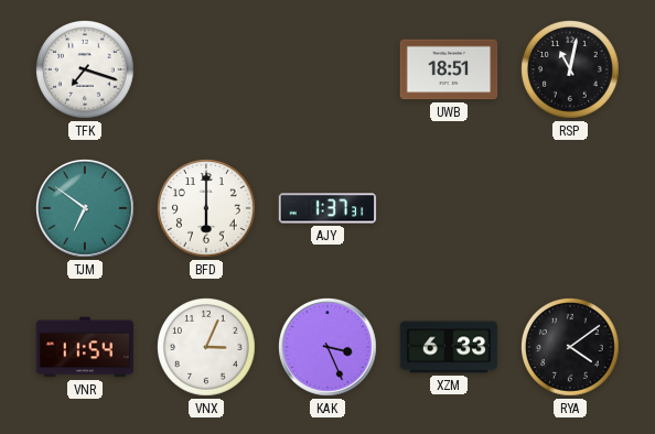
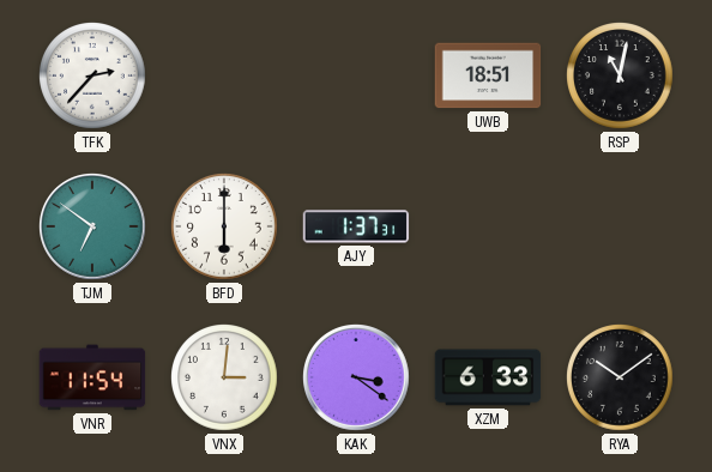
TFK: 7:18 -> 2:37
VNX: 3:04 -> 3:01
KAK: 3:26 -> 3:21
RYA: 4:09 -> 10:09
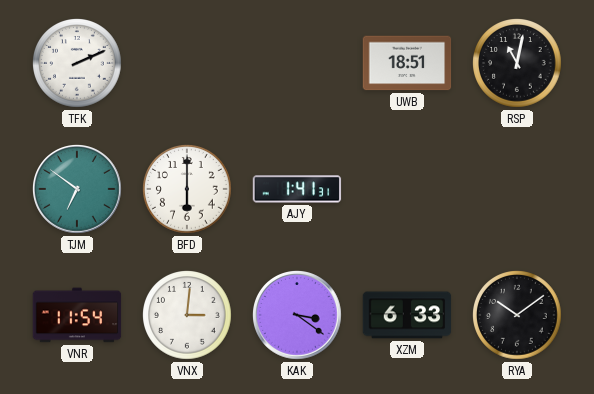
TFK: 2:37 -> 2:11
AJY: 1:37 -> 1:41
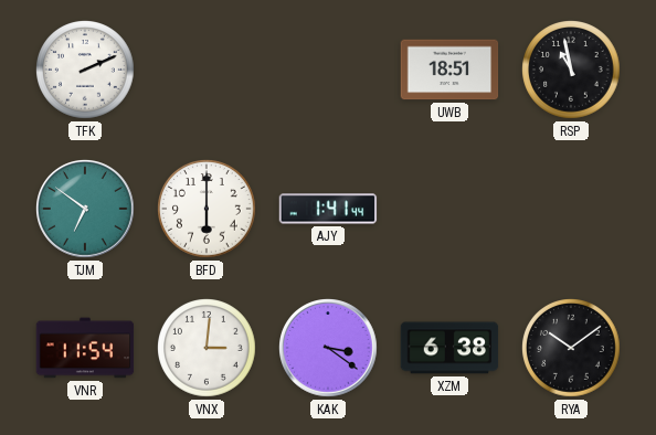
RSP: 11:02 -> 10:58
AJY: 1:41:31 -> 1:41:44
XZM: 6:33 -> 6:38
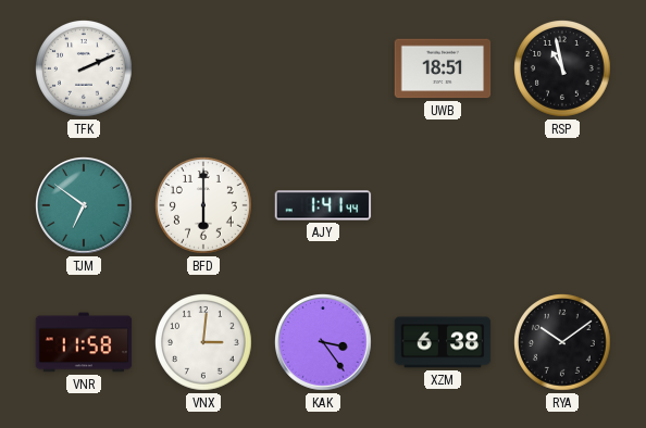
VNR: 11:54 -> 11:58
KAK: 3:21 -> 3:24
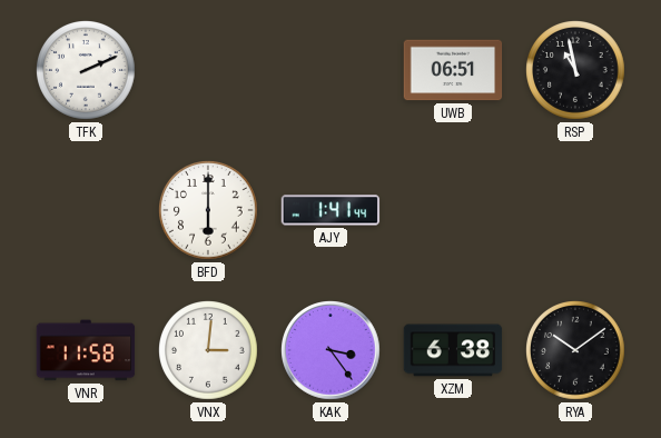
UWB: 18:51 -> 06:51
TJM: 6:51 -> none
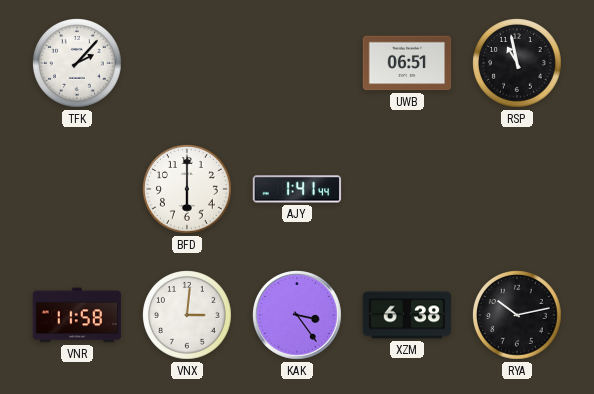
TFK: 2:11 -> 2:07
RYA: 10:09 -> 10:13
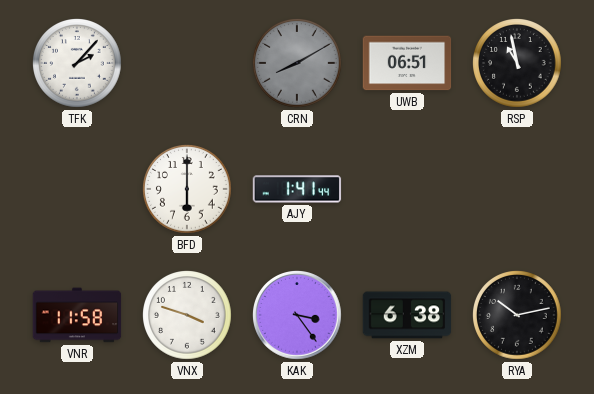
CRN: none -> 8:10
VNX: 3:01 -> 3:48
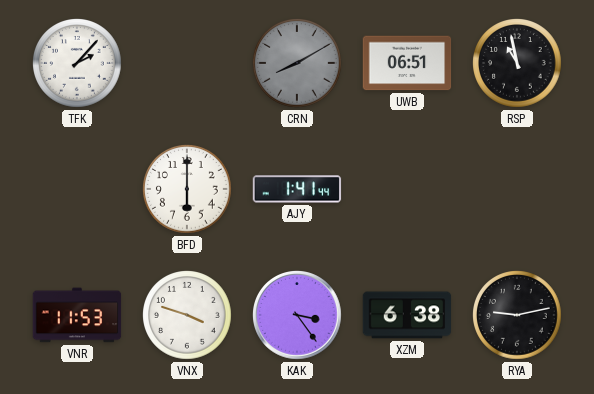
VNR: 11:58 -> 11:53
RYA: 10:13 -> 9:13
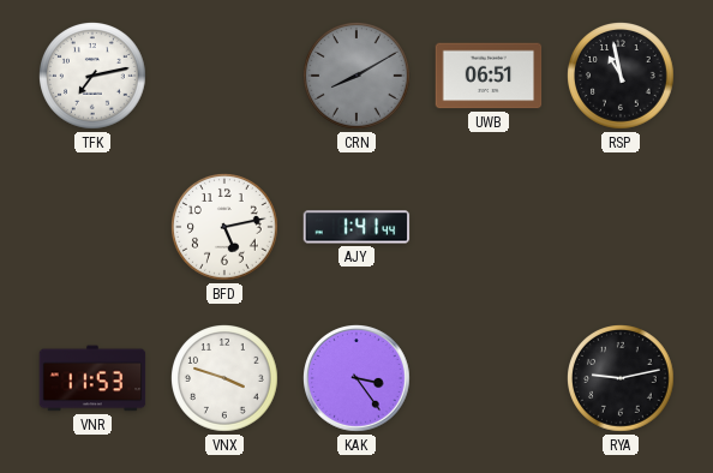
TFK: 2:07 -> 7:13
BFD: 6:00 -> 5:13
XZM: 6:38 -> none
